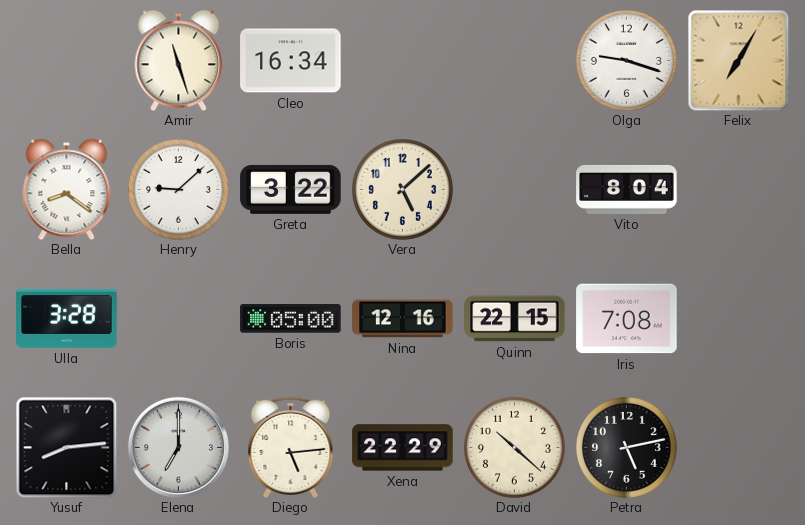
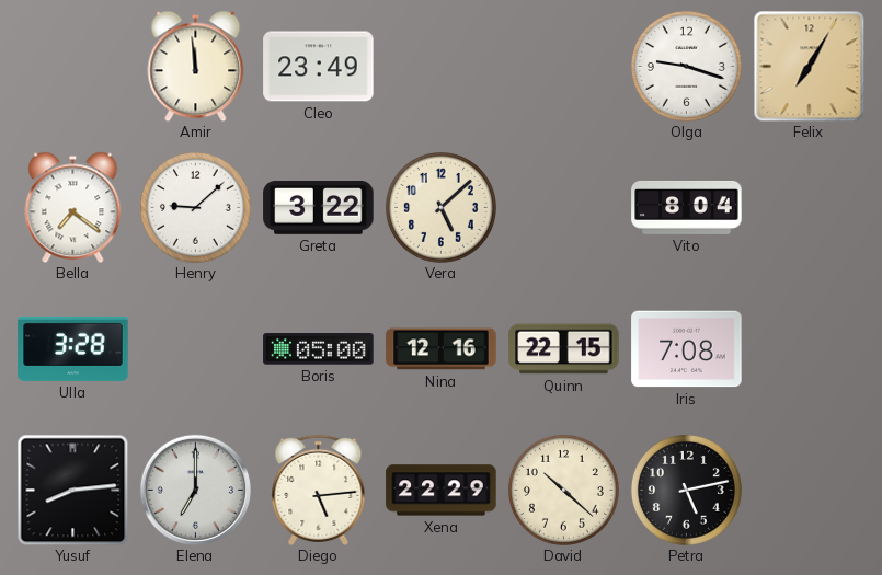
Amir: 11:27 -> 11:59
Cleo: 16:34 -> 23:49
Bella: 8:21 -> 7:21
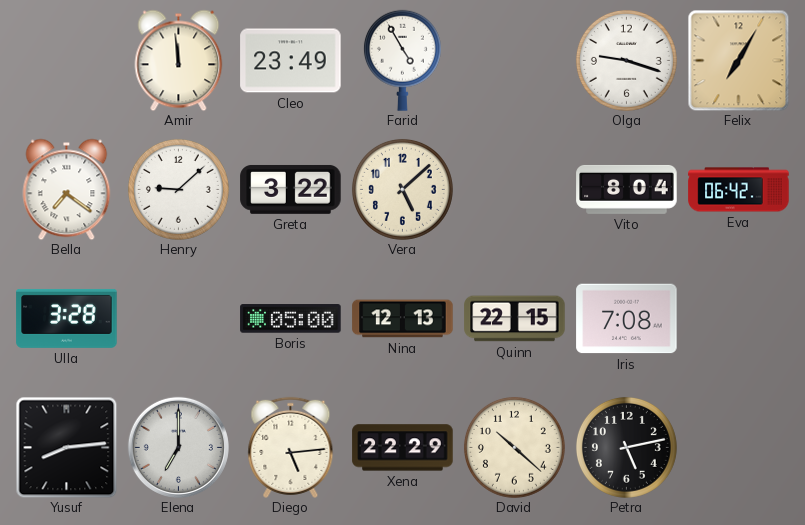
Farid: none -> 4:55
Eva: none -> 06:42
Nina: 12:16 -> 12:13
